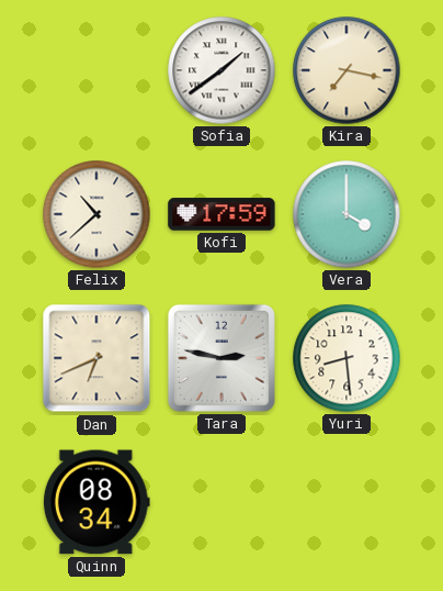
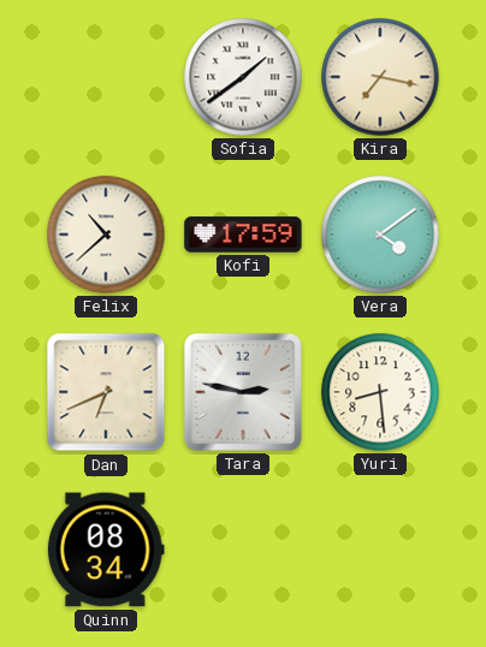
Vera: 4:00 -> 4:09
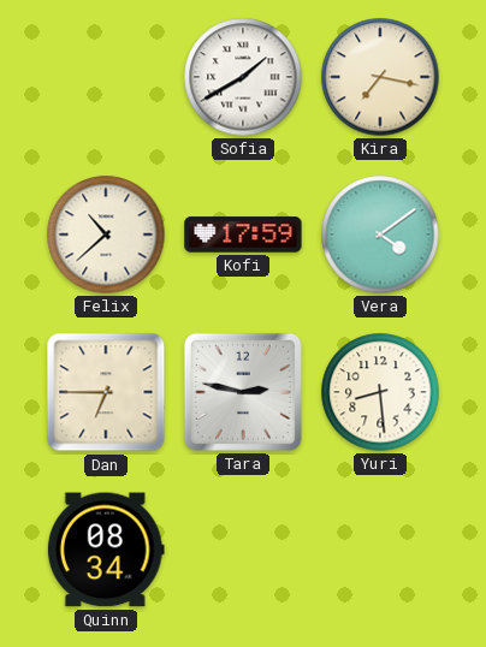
Sofia: 1:39 -> 1:40
Dan: 6:41 -> 6:45
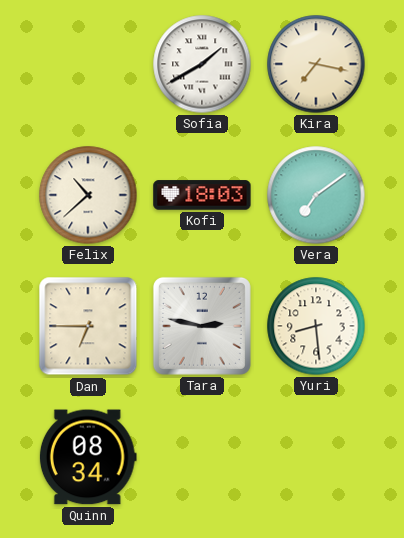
Kofi: 17:59 -> 18:03
Vera: 4:09 -> 7:09
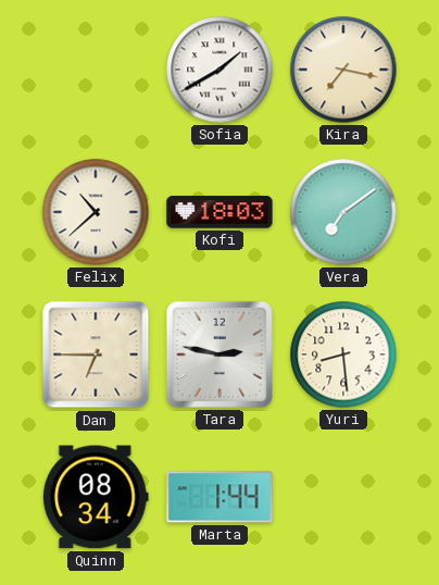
Marta: none -> 1:44
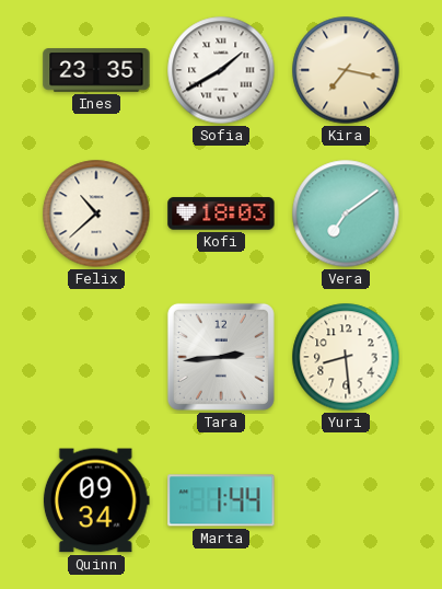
Ines: none -> 23:35
Dan: 6:45 -> none
Tara: 2:47 -> 2:44
Quinn: 08:34 -> 09:34
